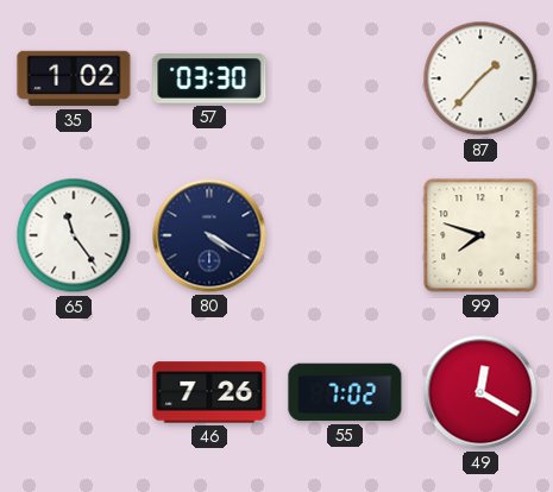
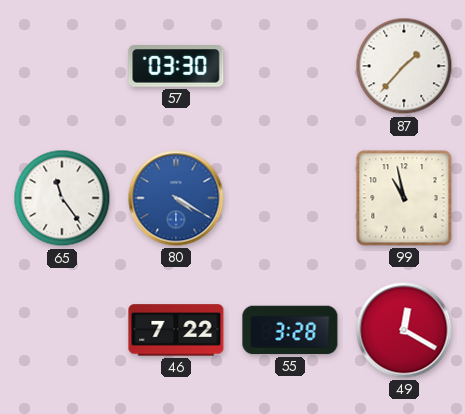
35: 1:02 -> none
80 dial: navy -> blue
99: 7:48 -> 10:58
46: 7:26 -> 7:22
55: 7:02 -> 3:28
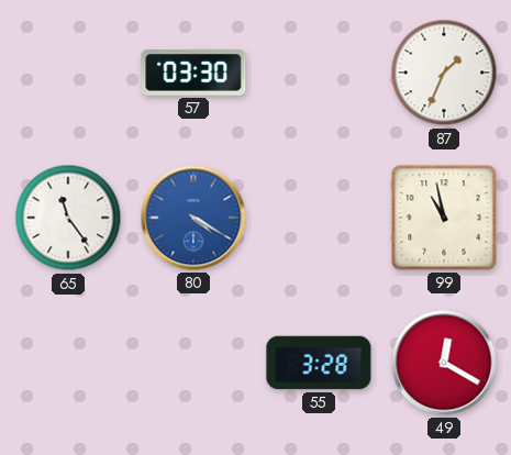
87: 1:37 -> 1:34
46: 7:22 -> none
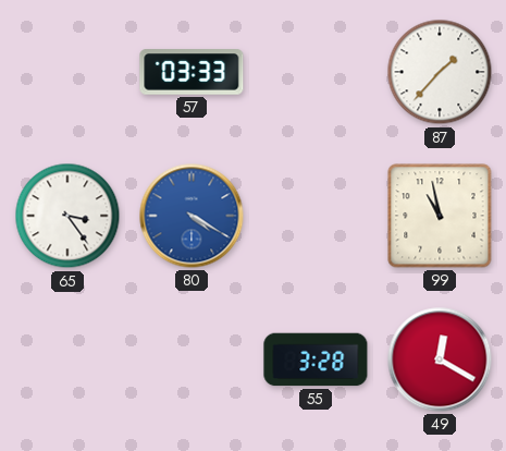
57: 03:30 -> 03:33
87: 1:34 -> 1:37
65: 11:24 -> 3:24
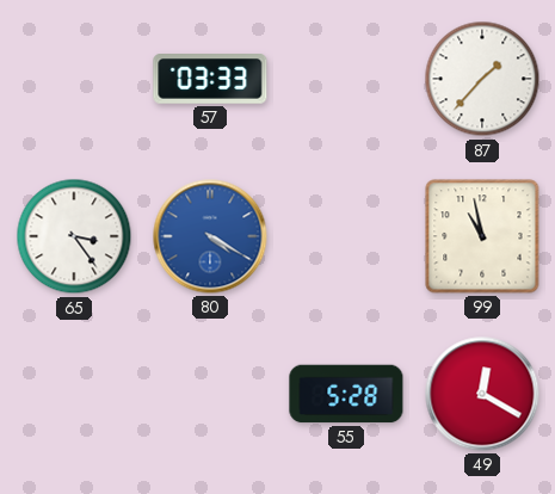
55: 3:28 -> 5:28
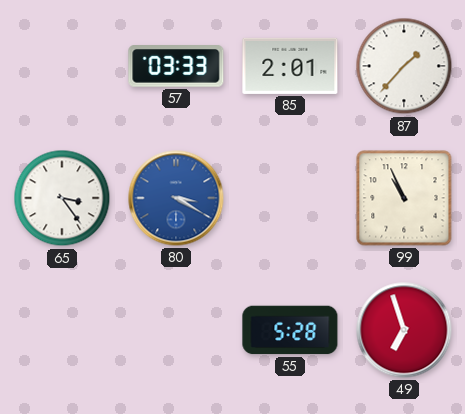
85: none -> 2:01
80: 4:20 -> 3:20
99: 10:58 -> 10:56
49: 12:20 -> 6:57
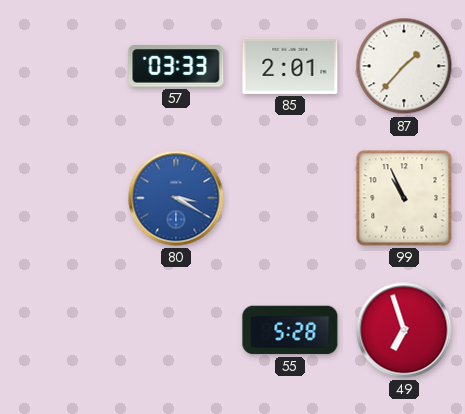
65: 3:24 -> none
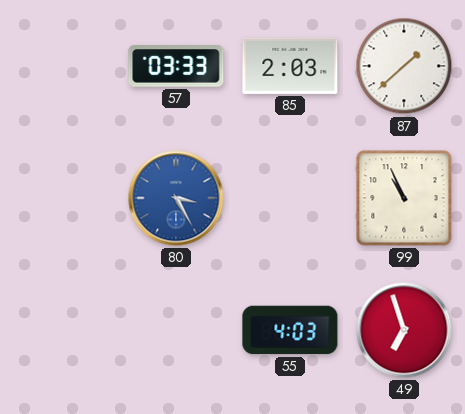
85: 2:01 -> 2:03
87: 1:37 -> 1:38
80: 3:20 -> 3:25
55: 5:28 -> 4:03
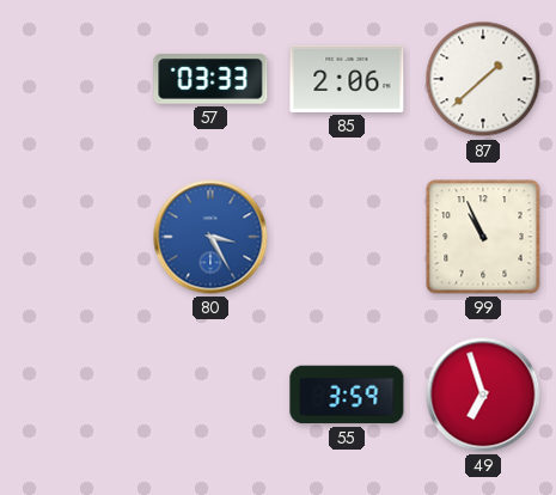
85: 2:03 -> 2:06
55: 4:03 -> 3:59
